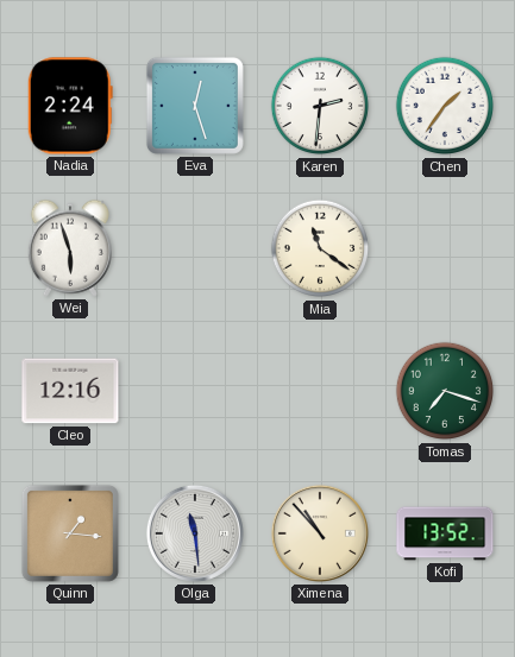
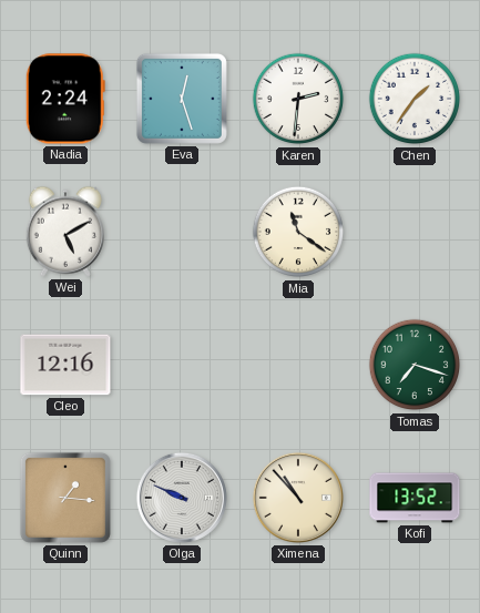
Wei: 5:57 -> 5:10
Olga: 11:29 -> 9:49
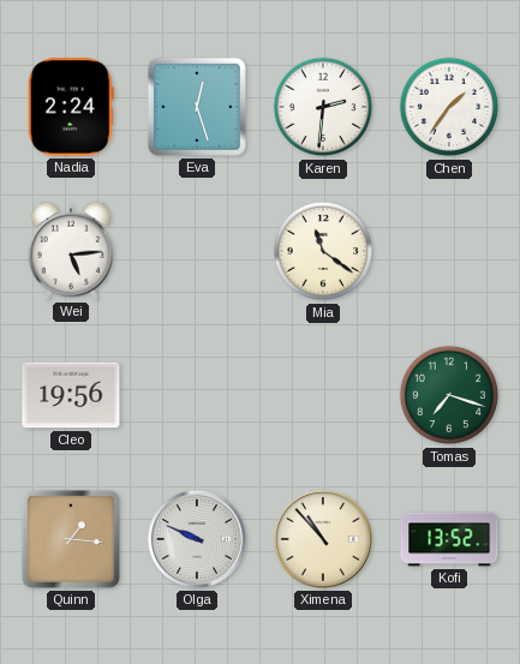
Wei: 5:10 -> 5:14
Cleo: 12:16 -> 19:56
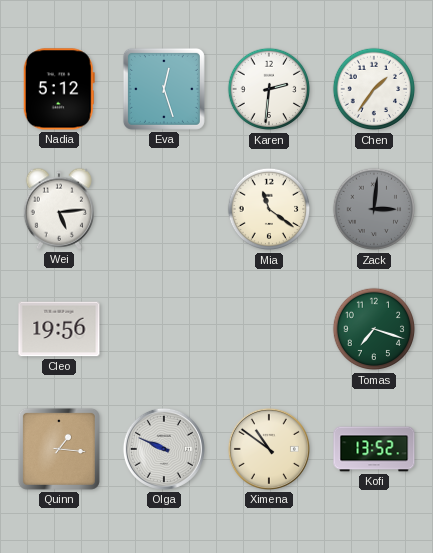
Nadia: 2:24 -> 5:12
Zack: none -> 3:01
Ximena: 10:53 -> 10:51
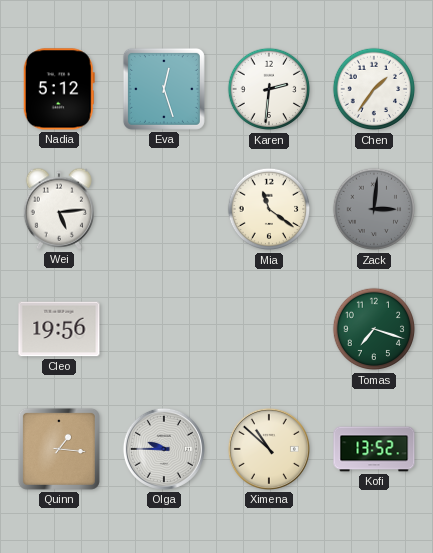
Olga: 9:49 -> 9:45
Ximena: 10:51 -> 10:52
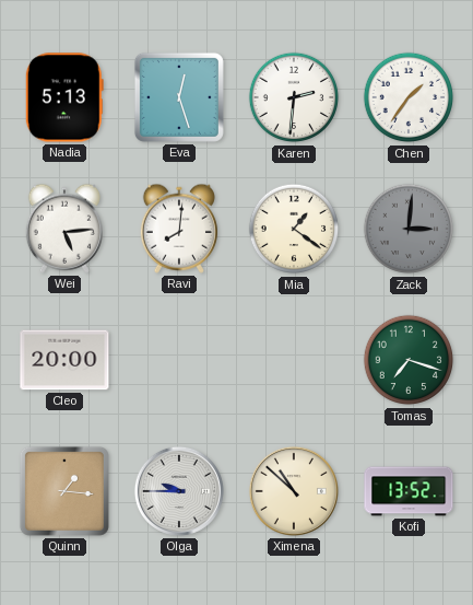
Nadia: 5:12 -> 5:13
Ravi: none -> 8:01
Mia: 11:21 -> 1:21
Cleo: 19:56 -> 20:00
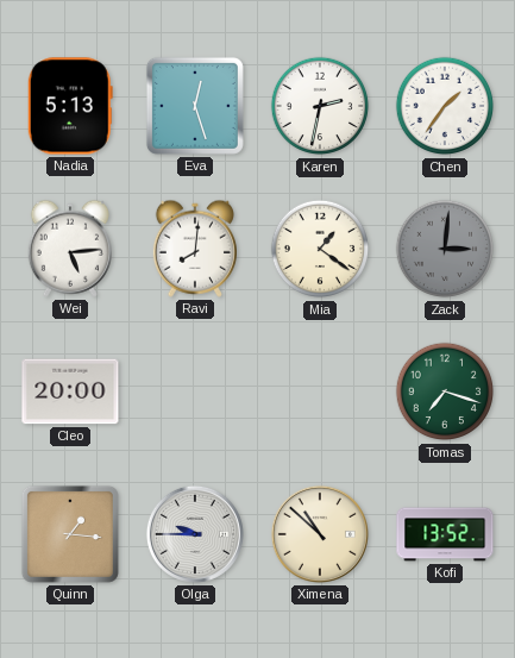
Karen: 2:31 -> 2:32
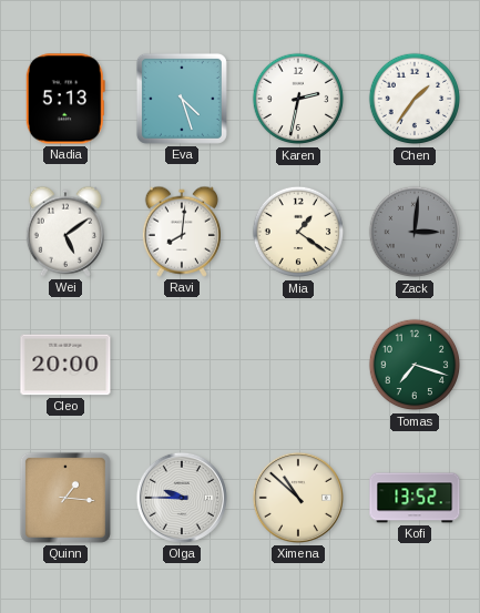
Eva: 12:27 -> 4:27
Wei: 5:14 -> 5:09
